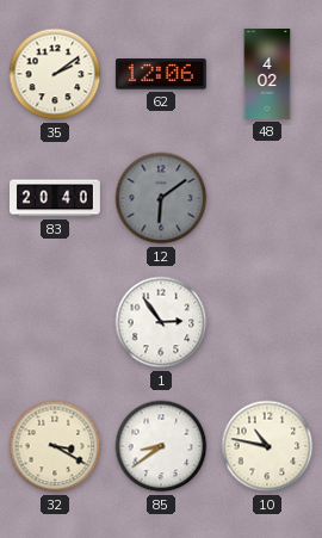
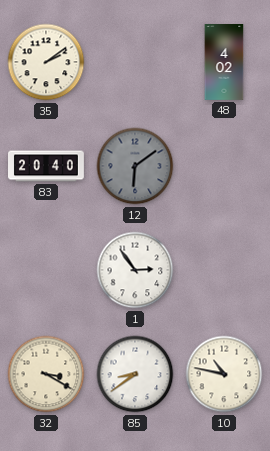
62: 12:06 -> none
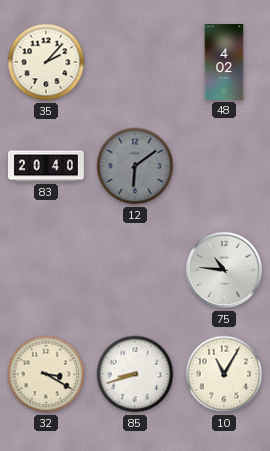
35: 2:09 -> 2:07
1: 2:54 -> none
75: none -> 10:46
85: 8:39 -> 8:42
10: 10:47 -> 11:05
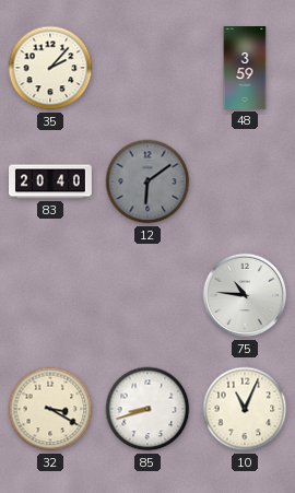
48: 4:02 -> 3:59
10: 11:05 -> 11:04
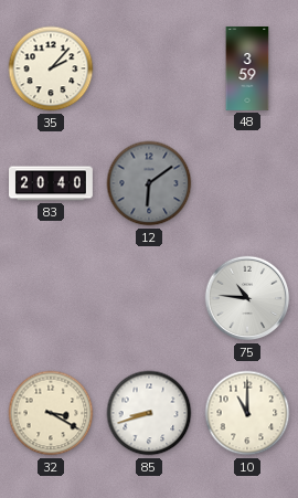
10: 11:04 -> 11:00
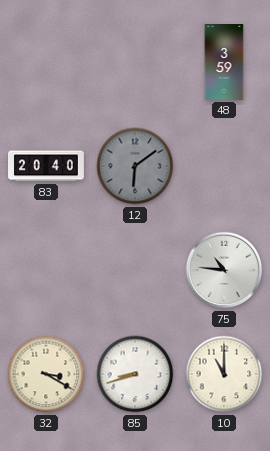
35: 2:07 -> none
